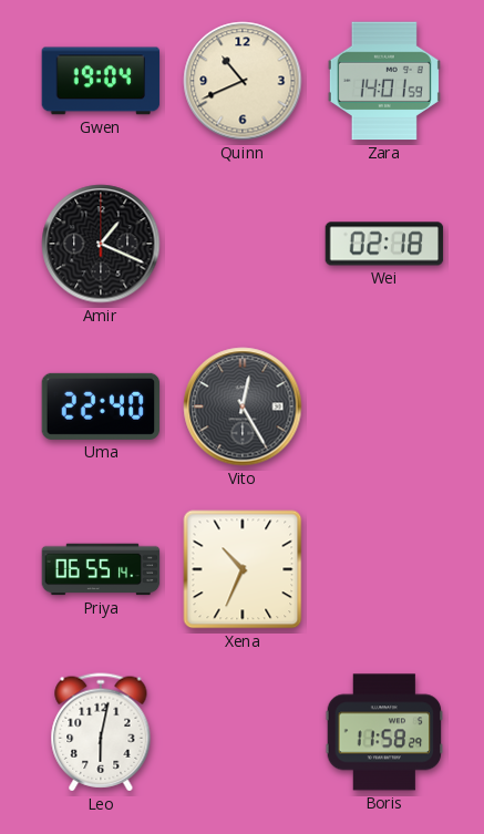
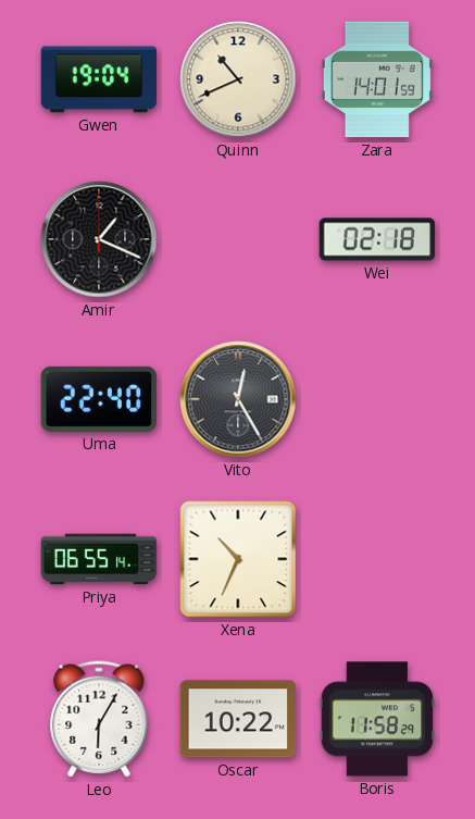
Leo: 6:02 -> 6:05
Oscar: none -> 10:22
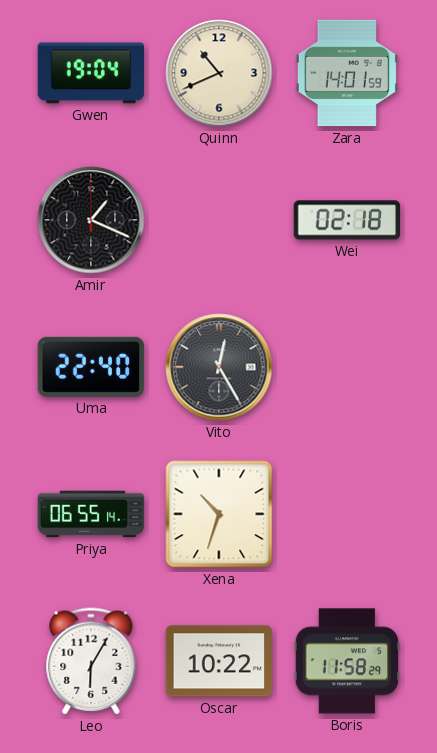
Xena: 10:34 -> 10:33
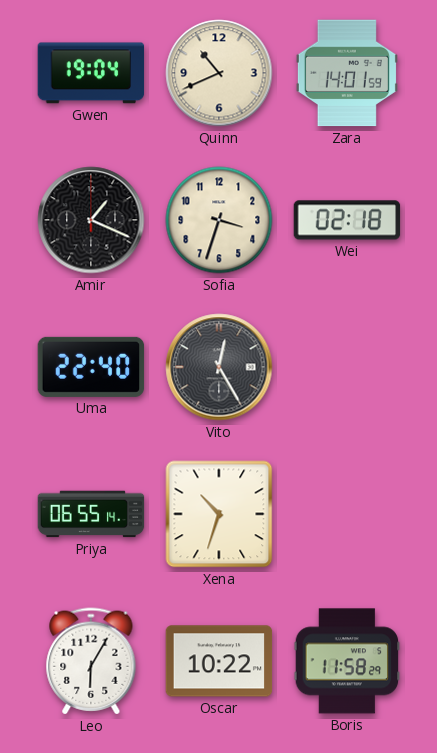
Sofia: none -> 3:33
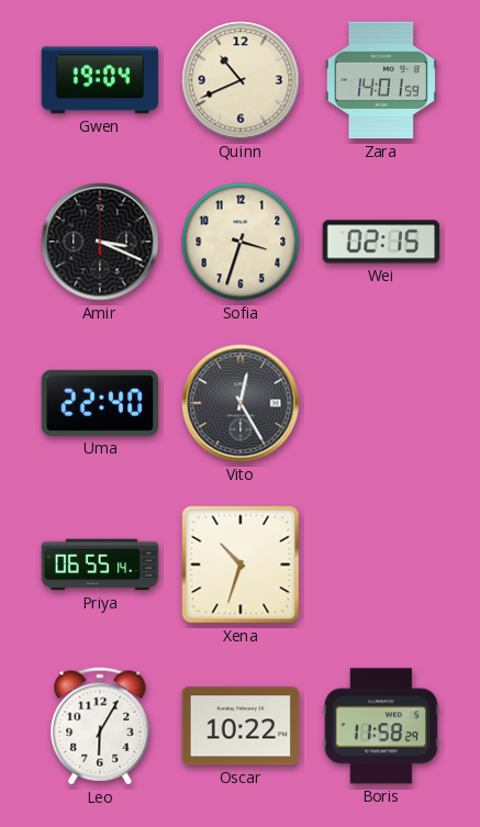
Amir: 1:19 -> 3:19
Wei: 02:18 -> 02:15
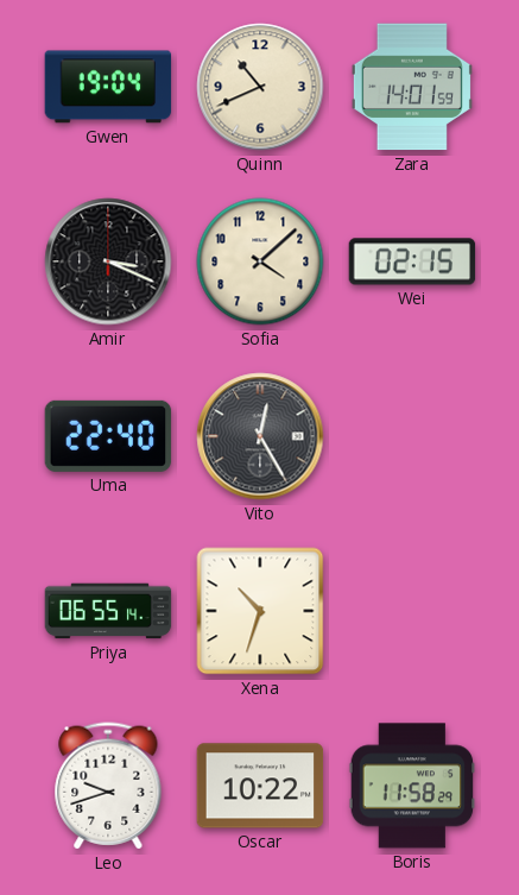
Sofia: 3:33 -> 4:08
Leo: 6:05 -> 9:42
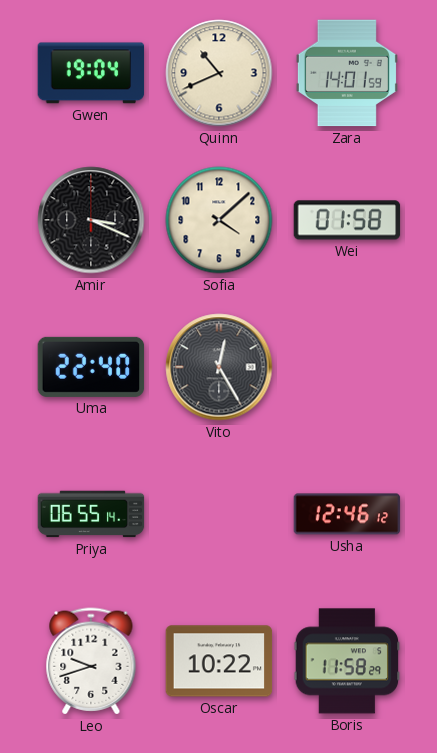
Wei: 02:15 -> 01:58
Xena: 10:33 -> none
Usha: none -> 12:46
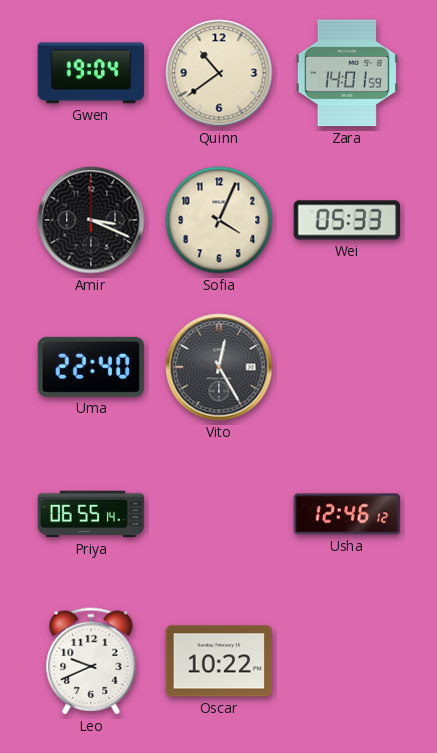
Quinn: 10:41 -> 10:39
Sofia: 4:08 -> 4:04
Wei: 01:58 -> 05:33
Leo: 9:42 -> 9:41
Boris: 11:58 -> none
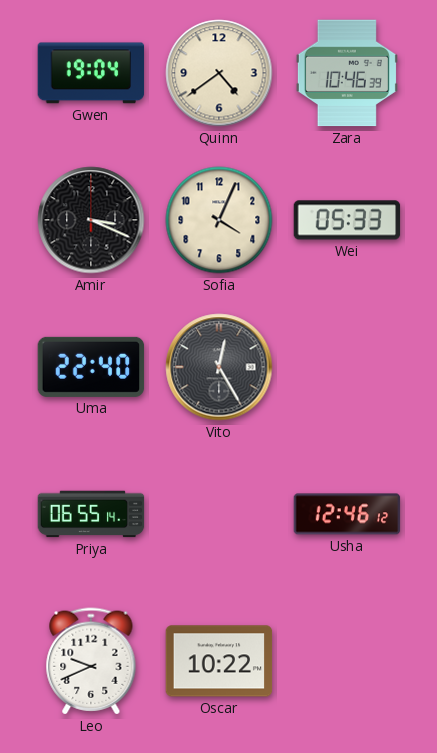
Quinn: 10:39 -> 4:39
Zara: 14:01 -> 10:46
